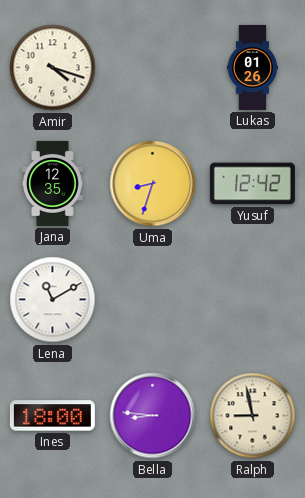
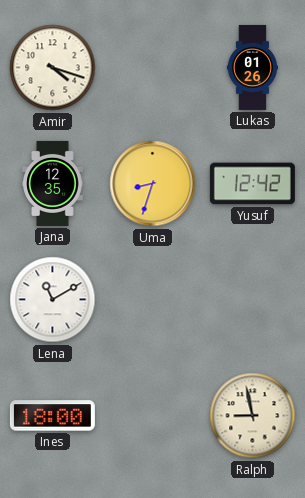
Bella: 8:46 -> none
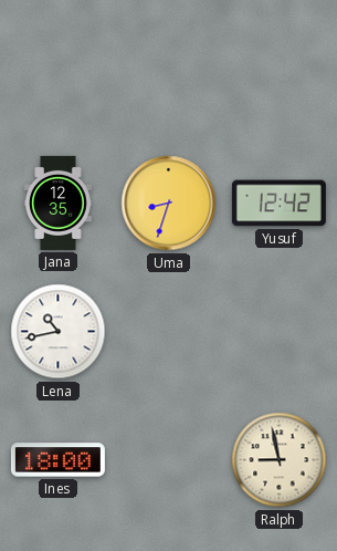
Amir: 4:18 -> none
Lukas: 01:26 -> none
Lena: 11:10 -> 10:43
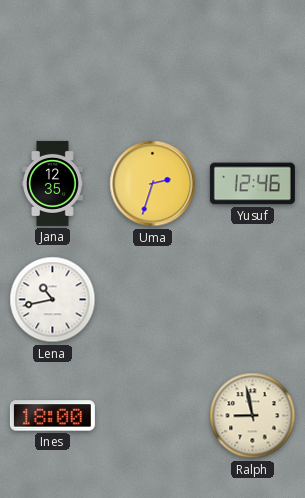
Uma: 8:33 -> 2:33
Yusuf: 12:42 -> 12:46
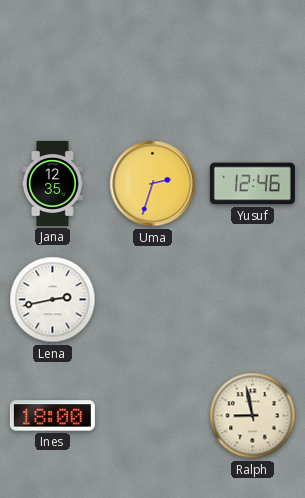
Lena: 10:43 -> 2:43
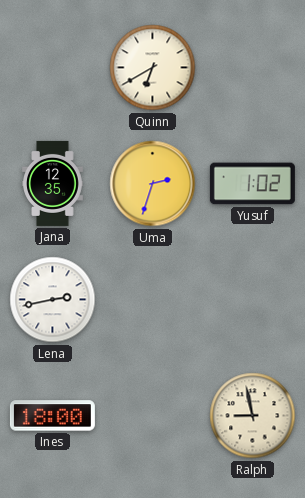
Quinn: none -> 6:40
Yusuf: 12:46 -> 1:02
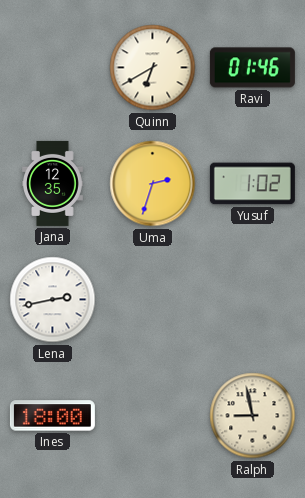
Ravi: none -> 01:46
